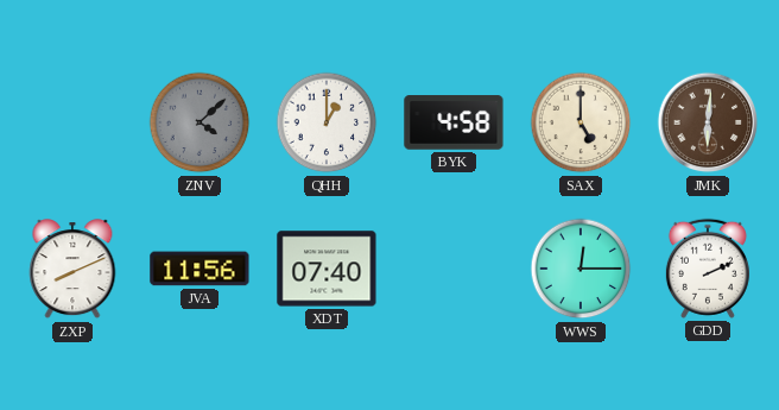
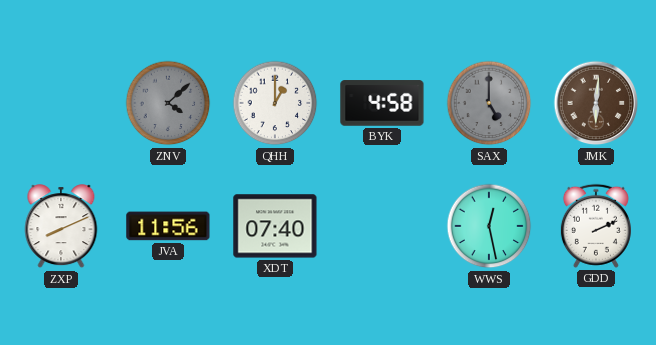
SAX dial: cream -> grey
WWS: 12:15 -> 12:28
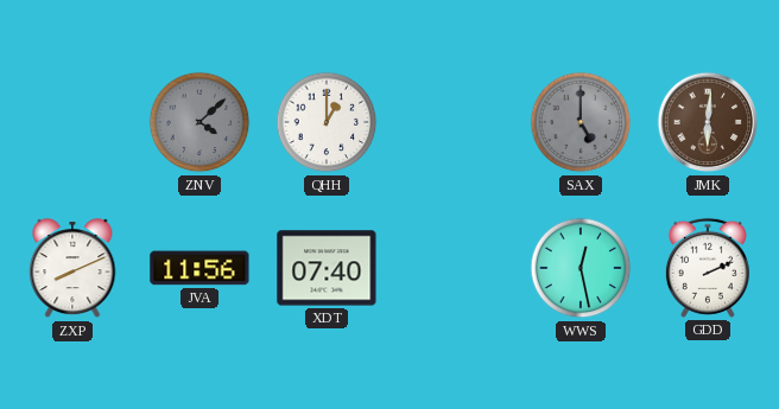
BYK: 4:58 -> none
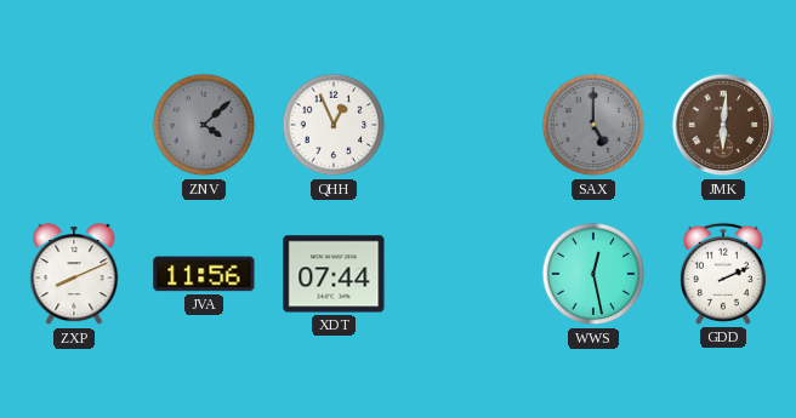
QHH: 1:00 -> 12:56
XDT: 07:40 -> 07:44
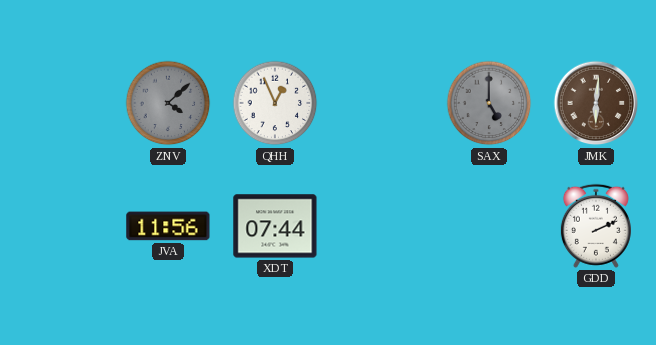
ZXP: 8:11 -> none
WWS: 12:28 -> none
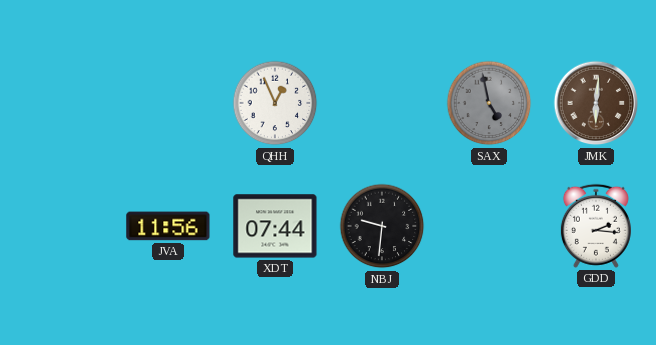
ZNV: 4:08 -> none
SAX: 5:00 -> 4:58
NBJ: none -> 9:31
GDD: 2:11 -> 2:16
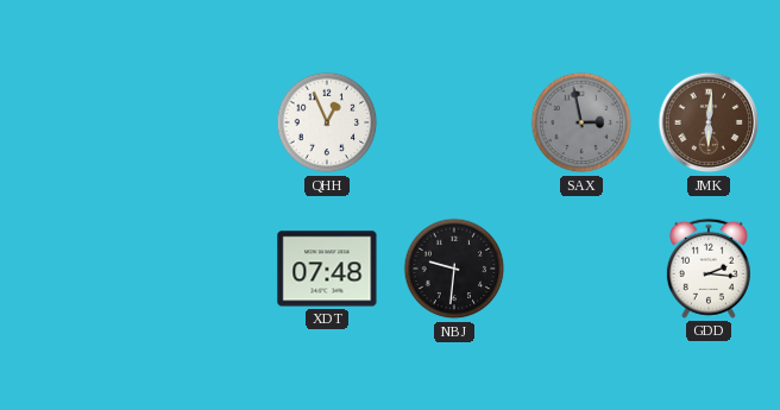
SAX: 4:58 -> 2:58
JVA: 11:56 -> none
XDT: 07:44 -> 07:48
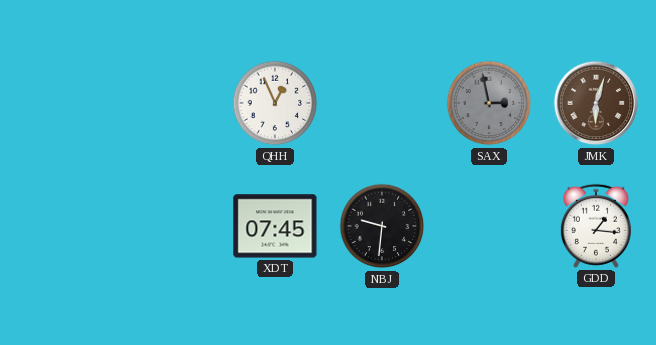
JMK: 6:01 -> 6:03
XDT: 07:48 -> 07:45
GDD: 2:16 -> 1:16
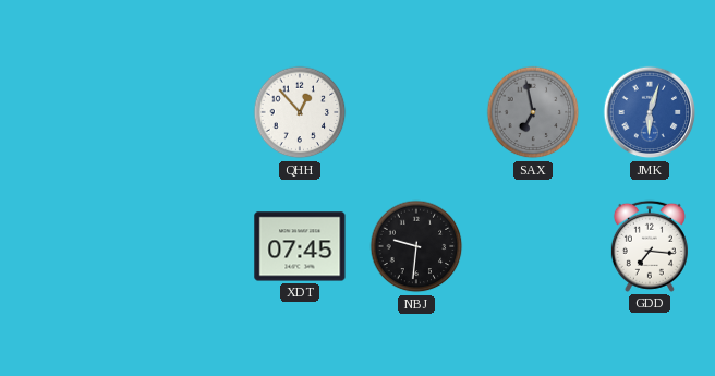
QHH: 12:56 -> 12:53
SAX: 2:58 -> 6:58
JMK dial: brown -> blue
GDD: 1:16 -> 7:16
